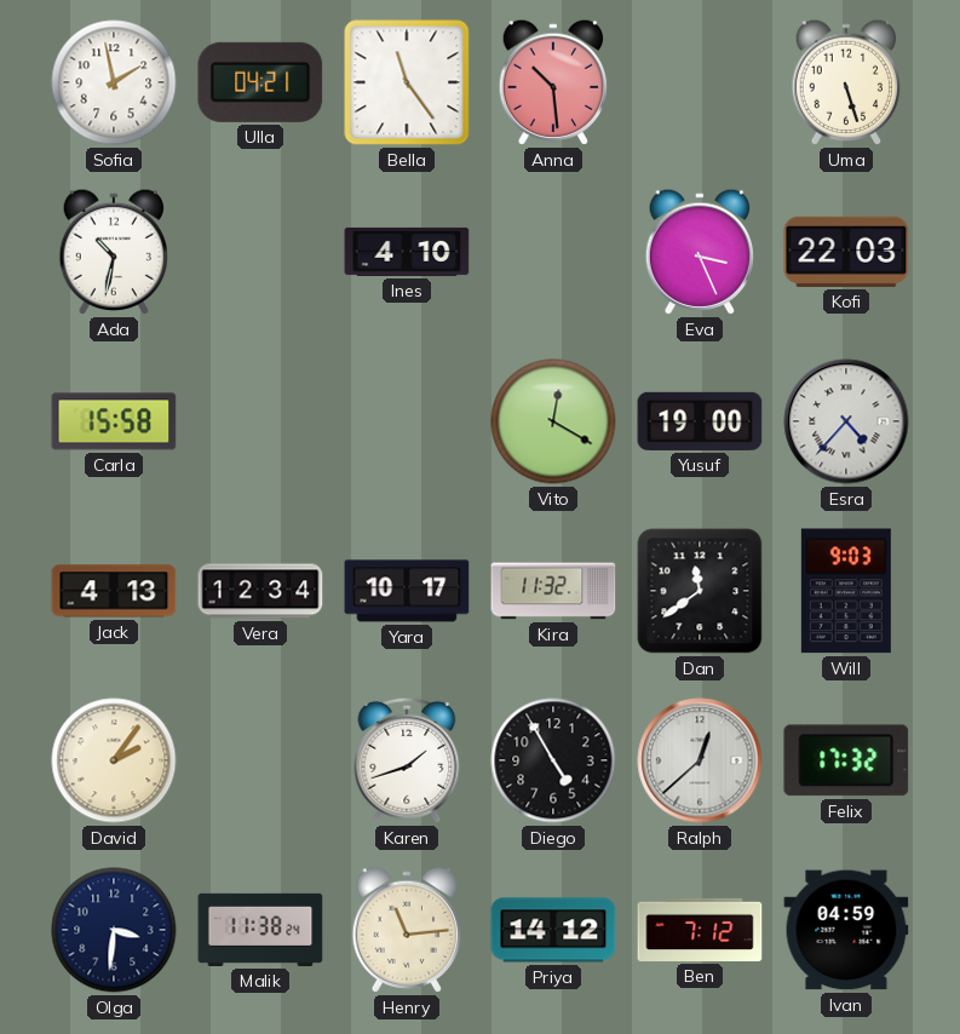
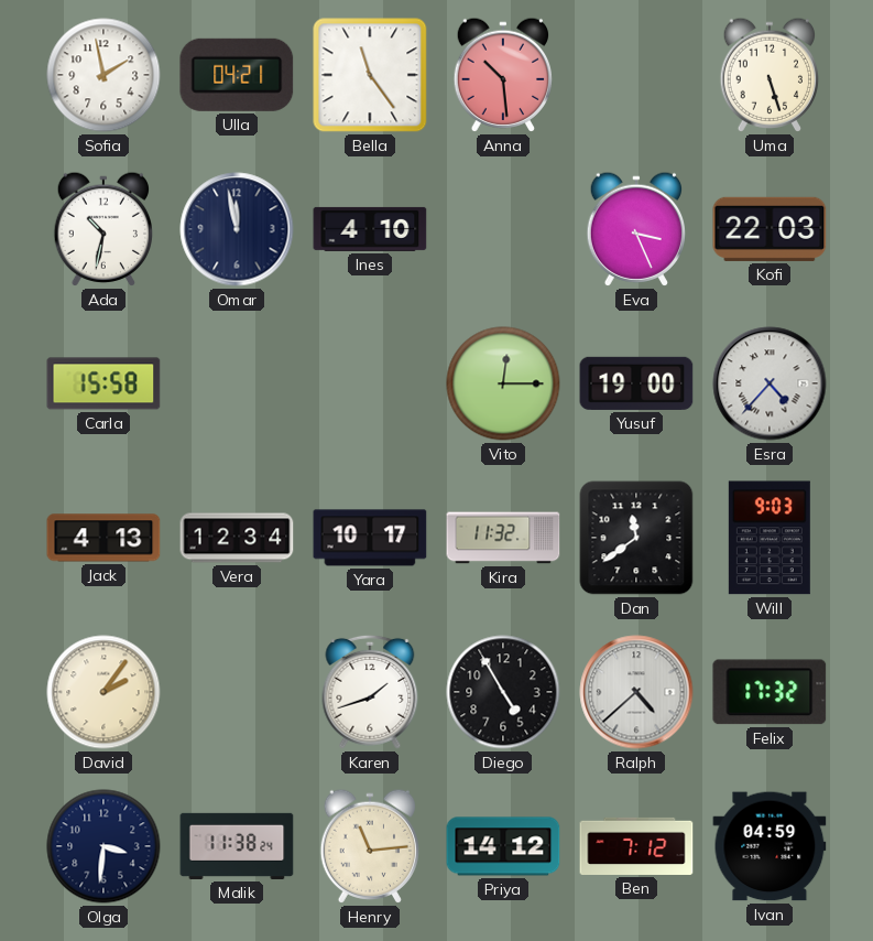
Omar: none -> 11:58
Vito: 12:20 -> 12:15
Ralph: 12:38 -> 4:38
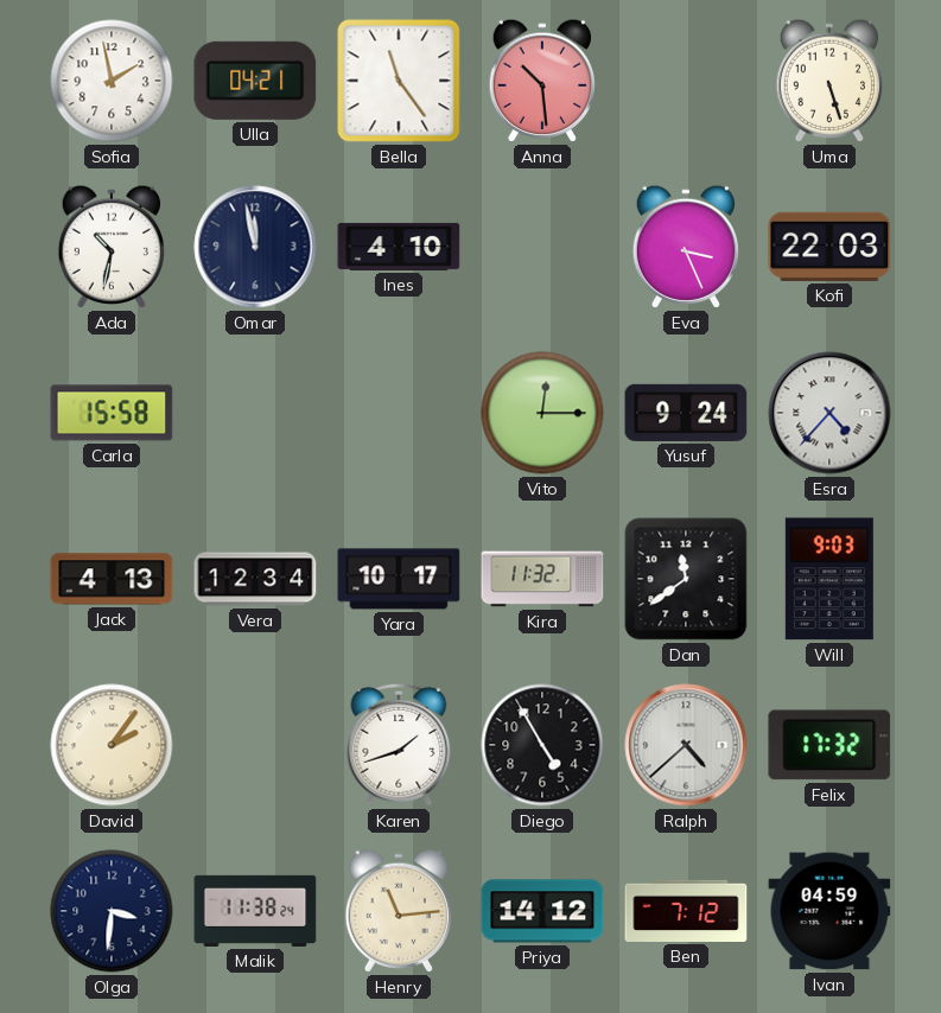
Yusuf: 19:00 -> 9:24
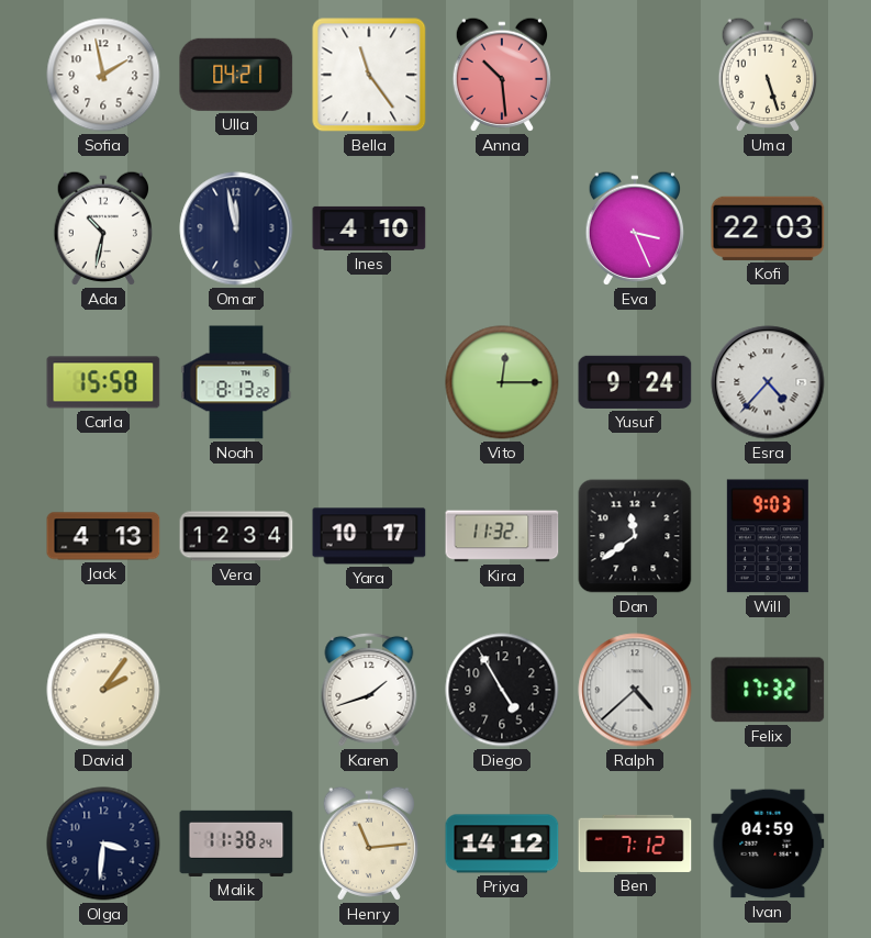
Noah: none -> 8:13
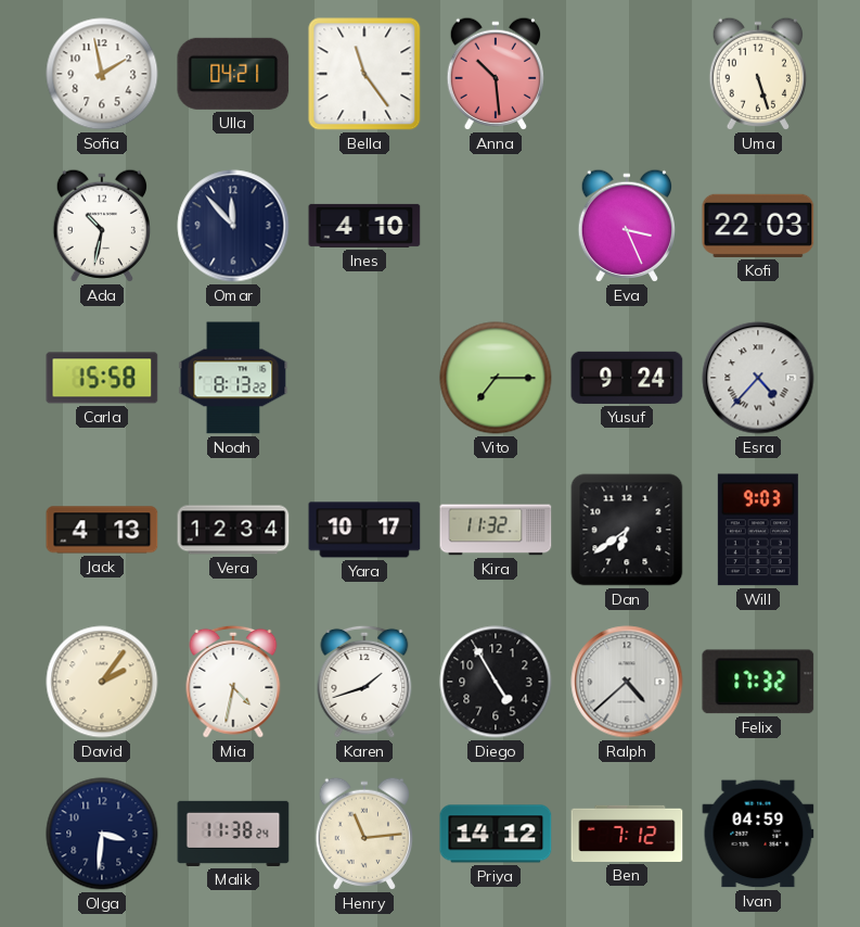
Omar: 11:58 -> 11:53
Vito: 12:15 -> 7:15
Dan: 11:39 -> 6:39
Mia: none -> 4:32
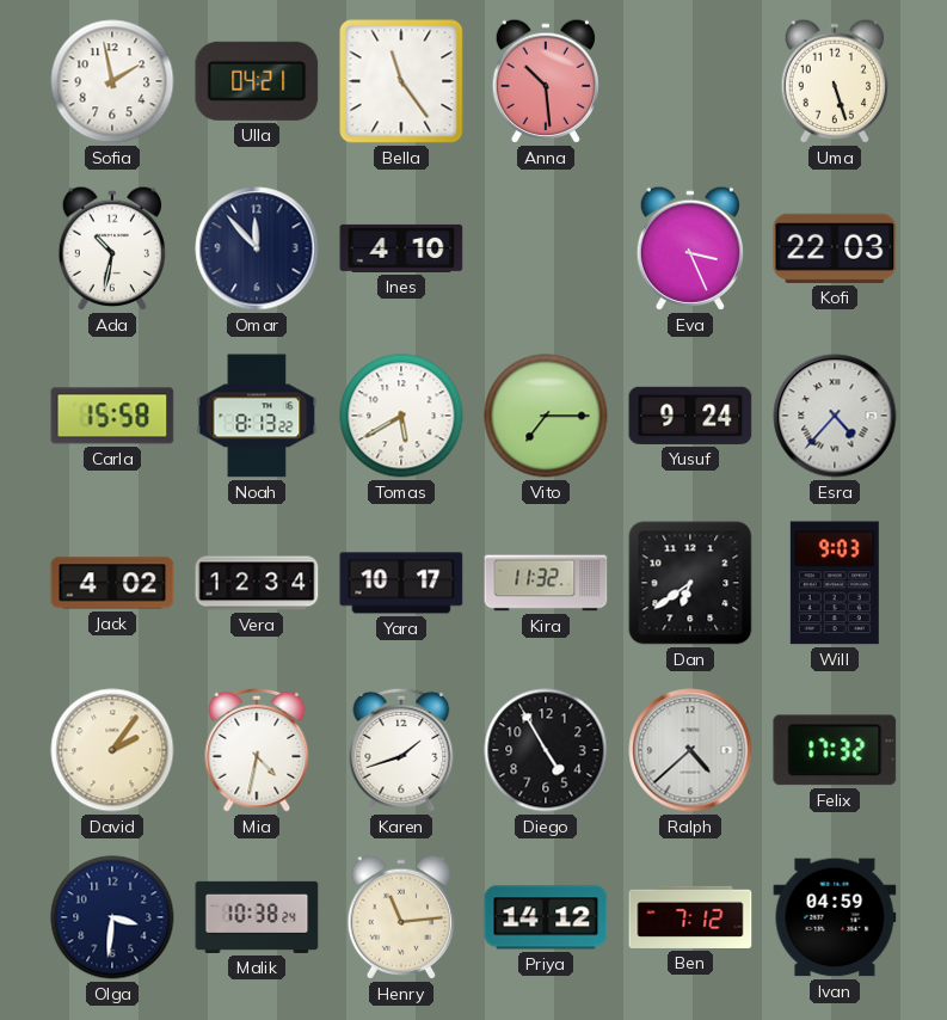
Tomas: none -> 5:40
Jack: 4:13 -> 4:02
Malik: 11:38 -> 10:38
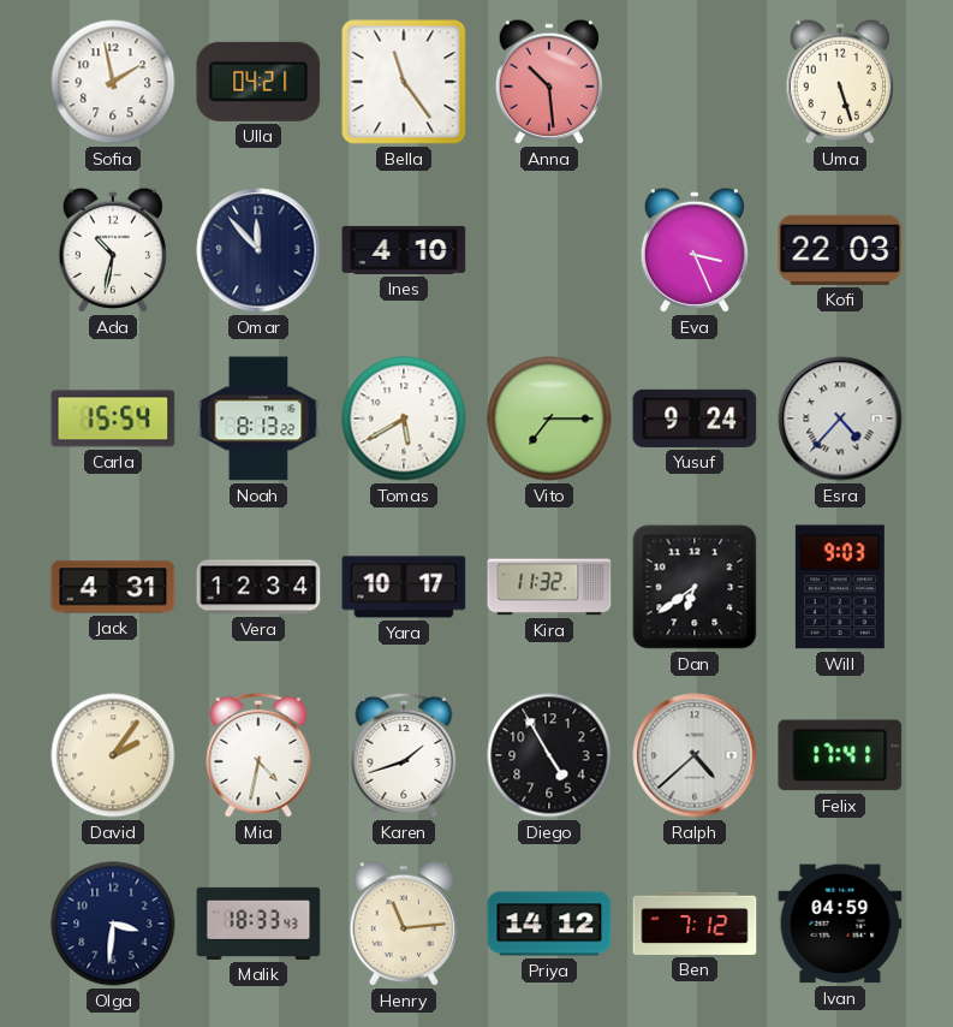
Carla: 15:58 -> 15:54
Jack: 4:02 -> 4:31
Felix: 17:32 -> 17:41
Malik: 10:38 -> 18:33
